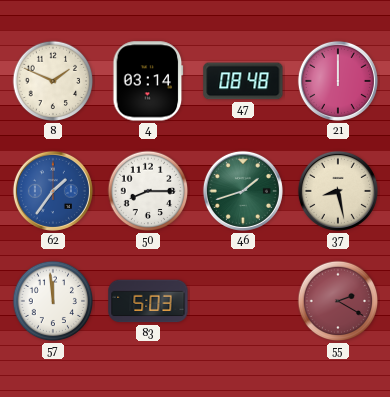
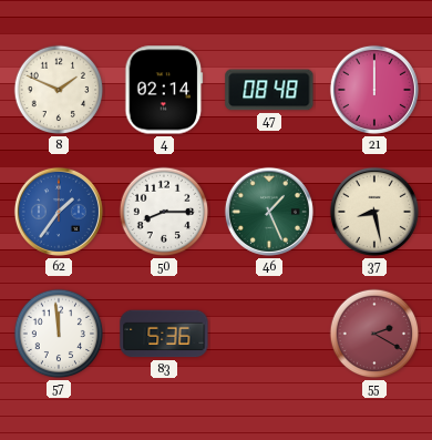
4: 03:14 -> 02:14
46: 1:42 -> 1:26
83: 5:03 -> 5:36
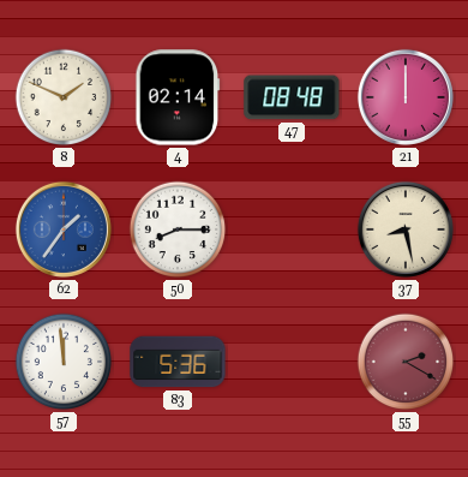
46: 1:26 -> none
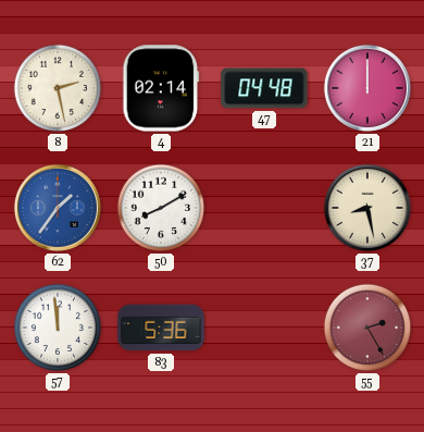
8: 1:49 -> 2:28
47: 08:48 -> 04:48
50: 8:15 -> 8:10
55: 2:20 -> 2:25
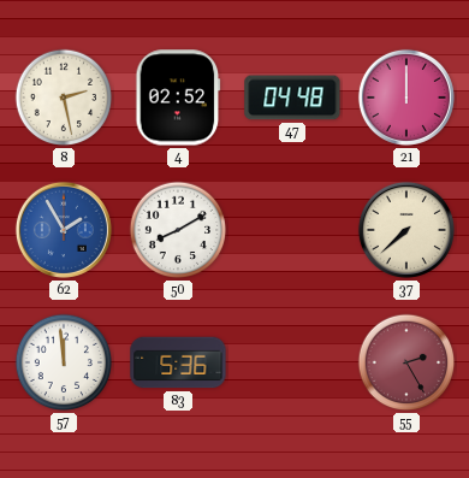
4: 02:14 -> 02:52
62: 1:36 -> 1:55
37: 8:28 -> 7:38
